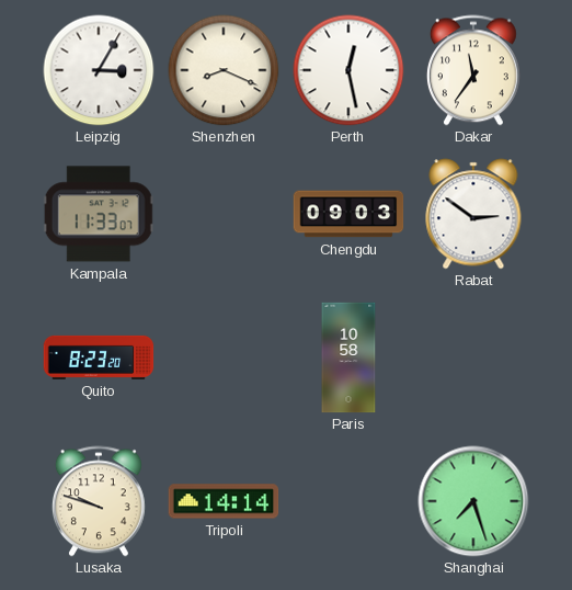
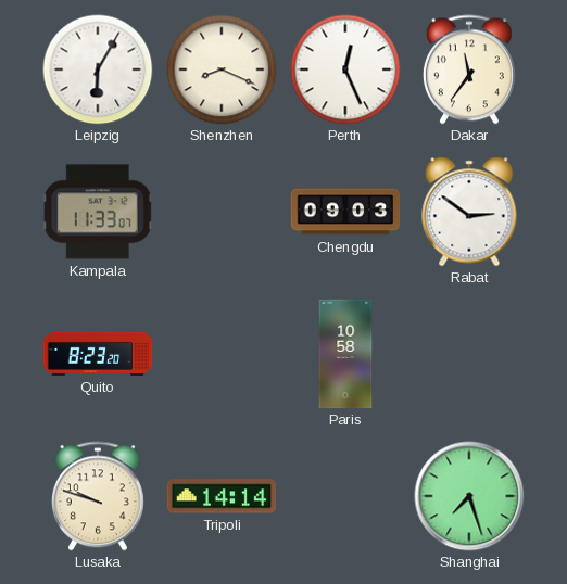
Leipzig: 3:05 -> 6:05
Perth: 12:28 -> 12:26
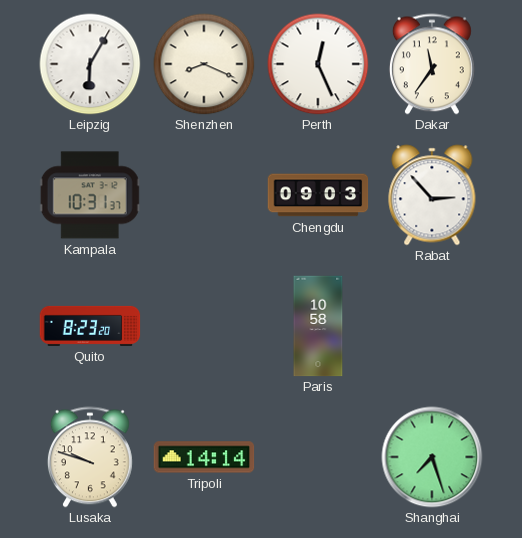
Kampala: 11:33 -> 10:31
Rabat: 2:51 -> 2:53
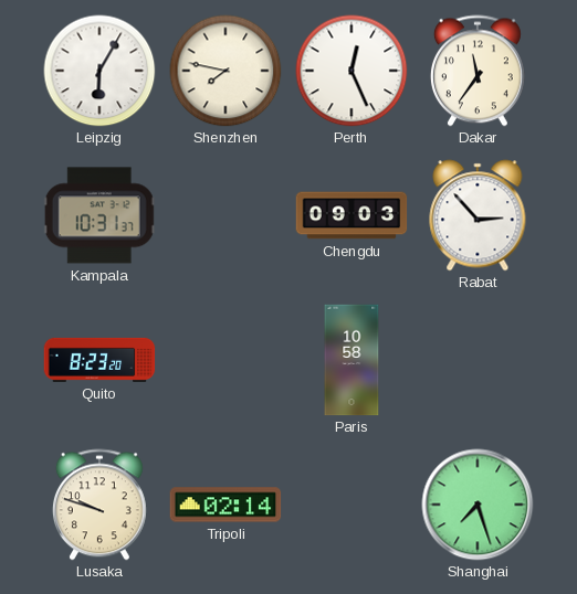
Shenzhen: 8:19 -> 7:47
Tripoli: 14:14 -> 02:14
